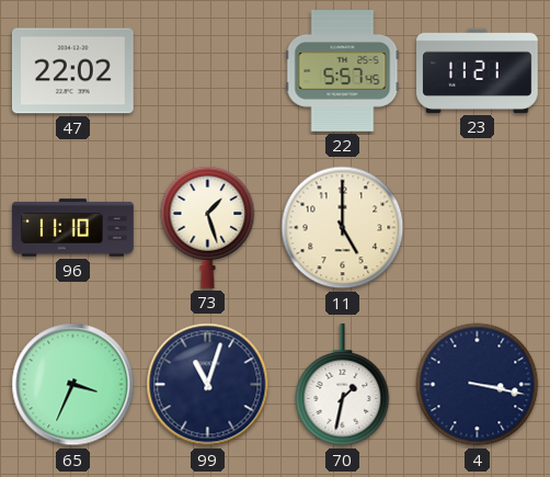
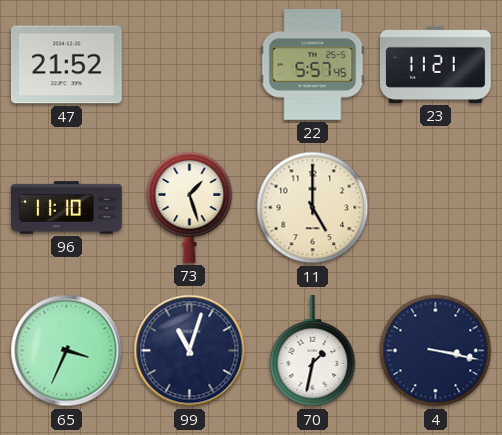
47: 22:02 -> 21:52
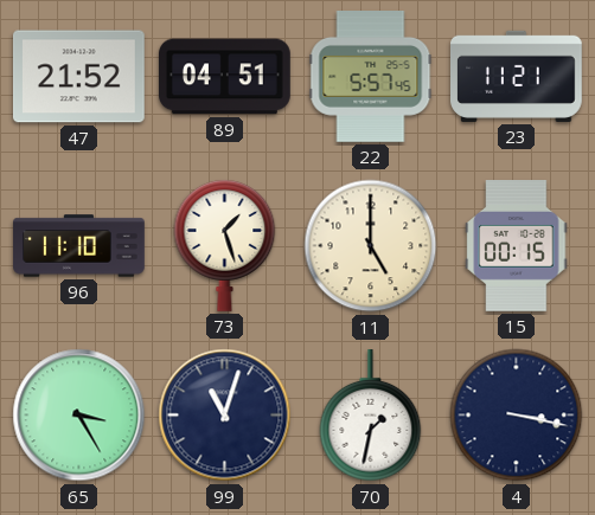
89: none -> 04:51
15: none -> 00:15
65: 3:34 -> 3:25
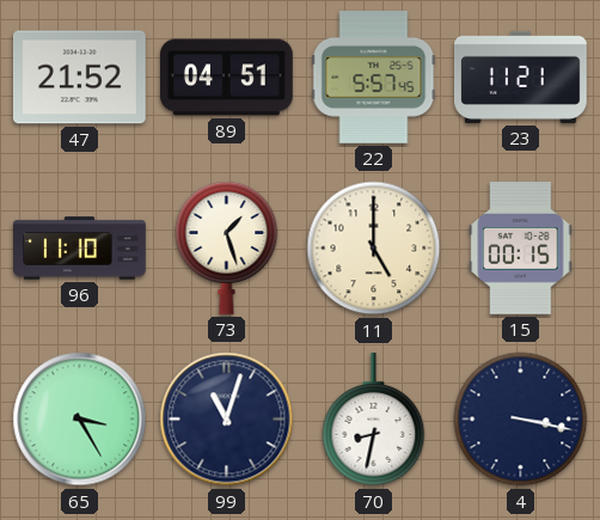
70: 1:32 -> 8:32
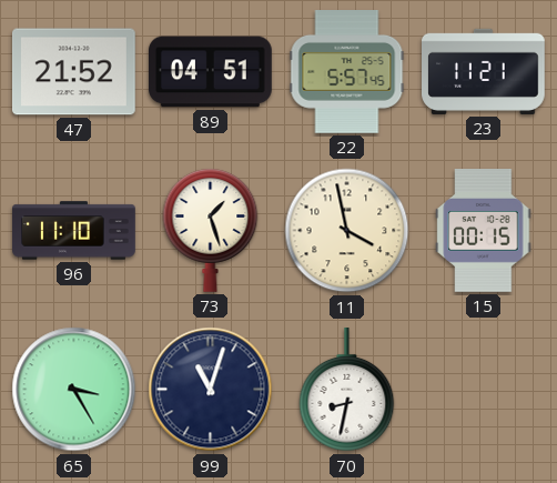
11: 5:00 -> 3:58
4: 3:17 -> none
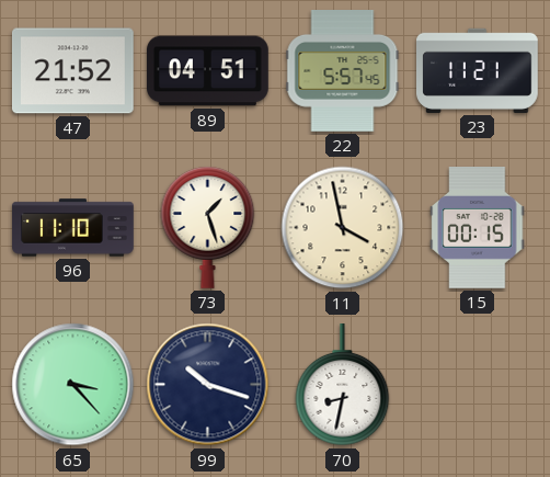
65: 3:25 -> 3:23
99: 11:03 -> 10:18
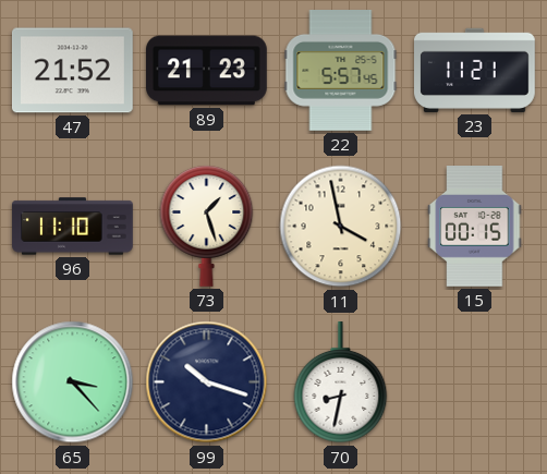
89: 04:51 -> 21:23
